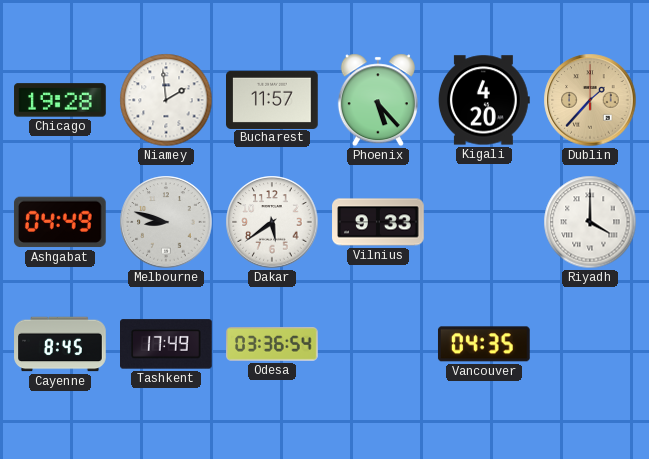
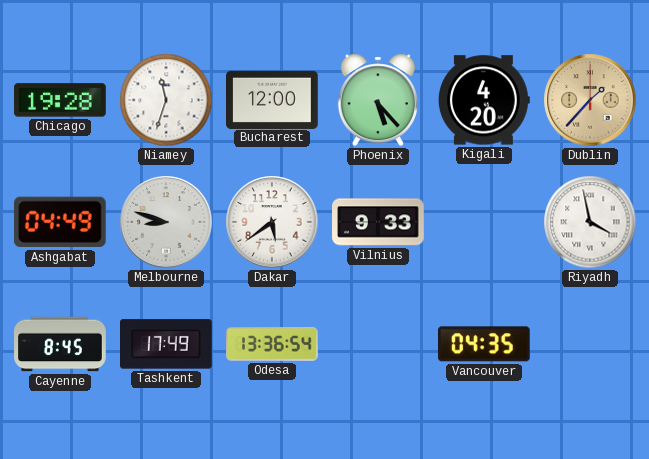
Niamey: 1:59 -> 11:33
Bucharest: 11:57 -> 12:00
Riyadh: 4:00 -> 3:58
Odesa: 03:36 -> 13:36
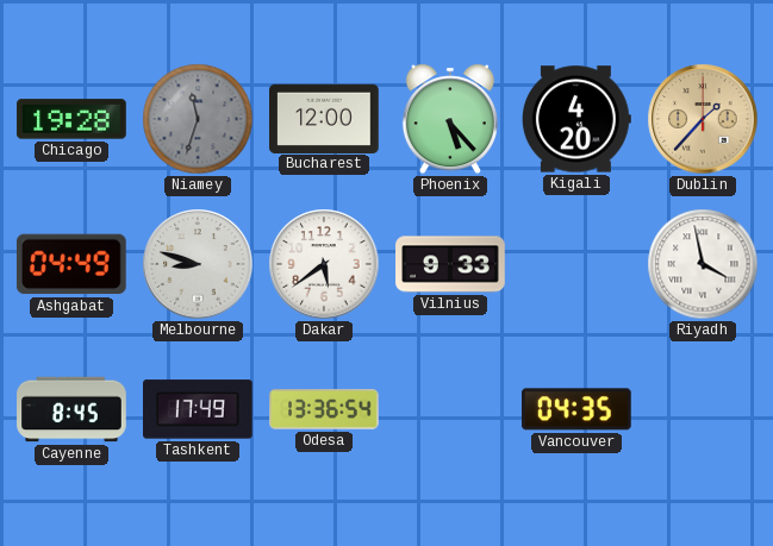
Niamey dial: white -> grey
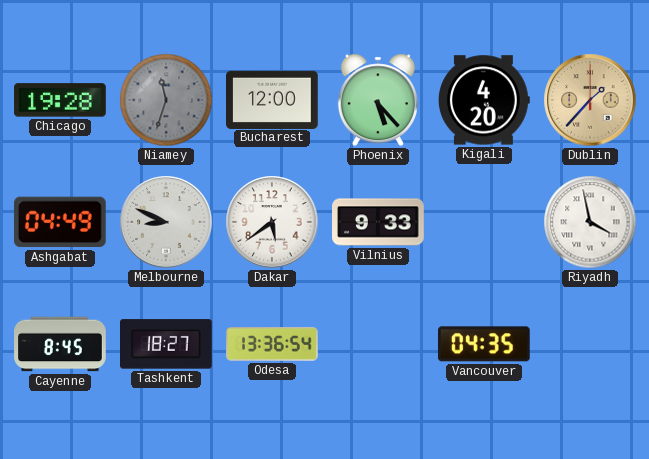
Melbourne: 8:48 -> 8:49
Tashkent: 17:49 -> 18:27
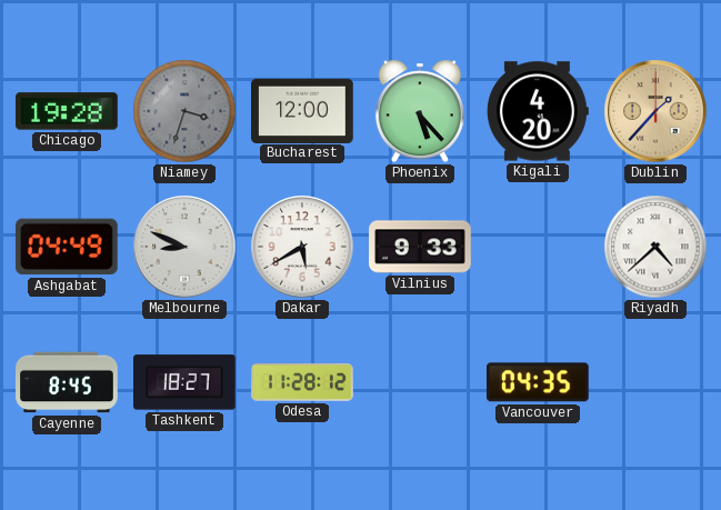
Niamey: 11:33 -> 3:33
Dakar: 5:39 -> 5:40
Riyadh: 3:58 -> 4:38
Odesa: 13:36 -> 11:28
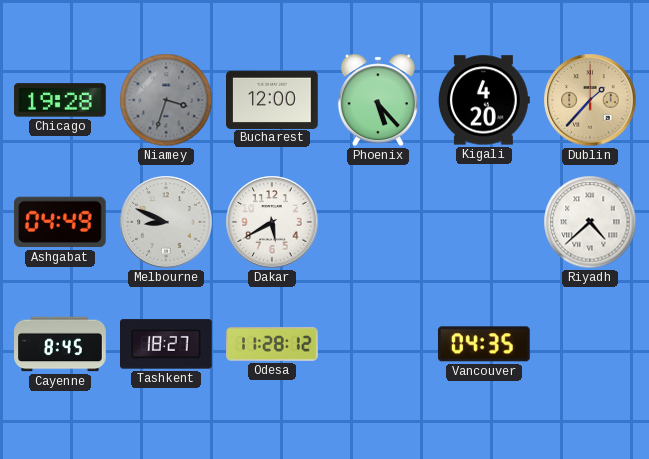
Vilnius: 9:33 -> none
